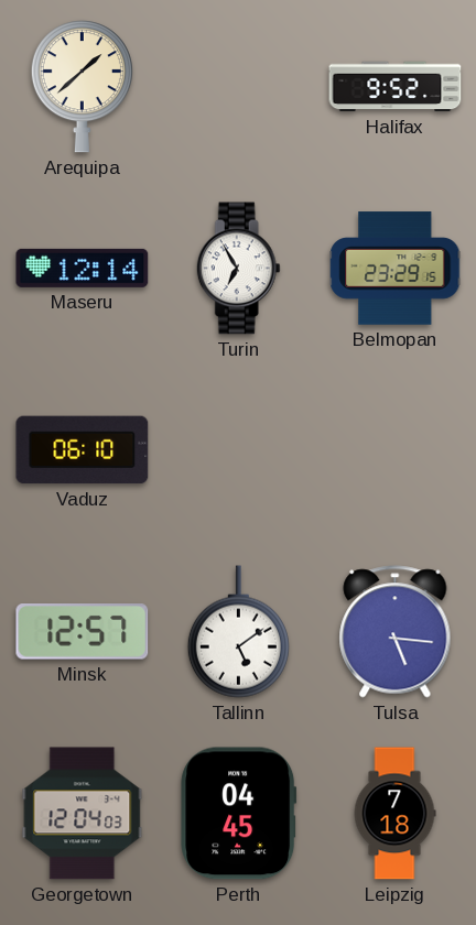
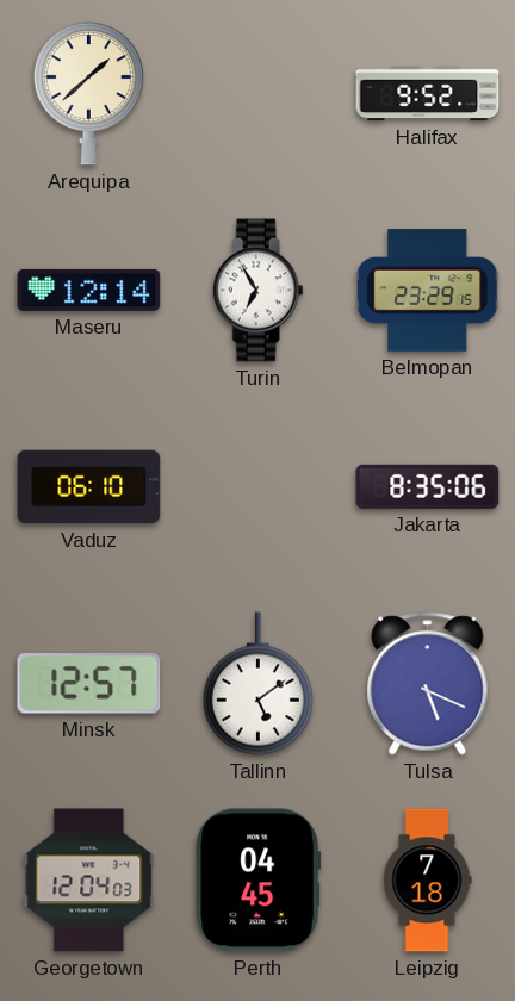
Jakarta: none -> 8:35
Tulsa: 5:16 -> 5:19
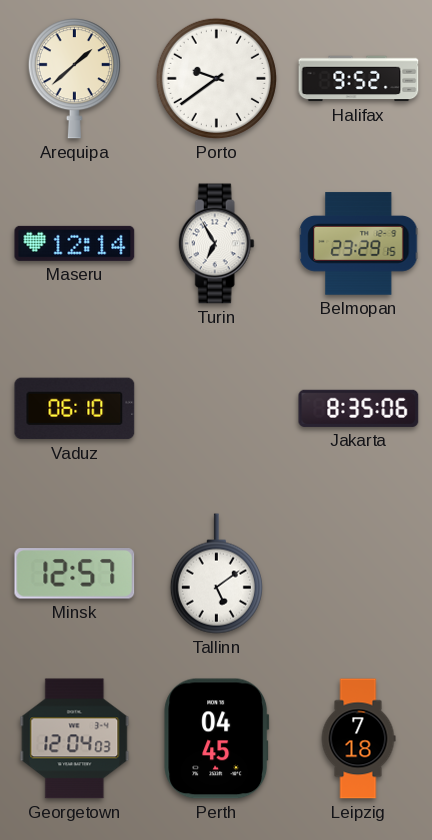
Porto: none -> 9:39
Tulsa: 5:19 -> none
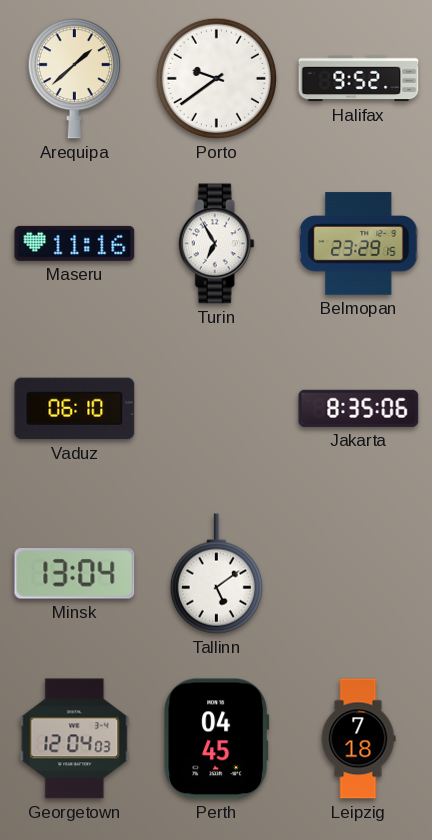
Maseru: 12:14 -> 11:16
Minsk: 12:57 -> 13:04
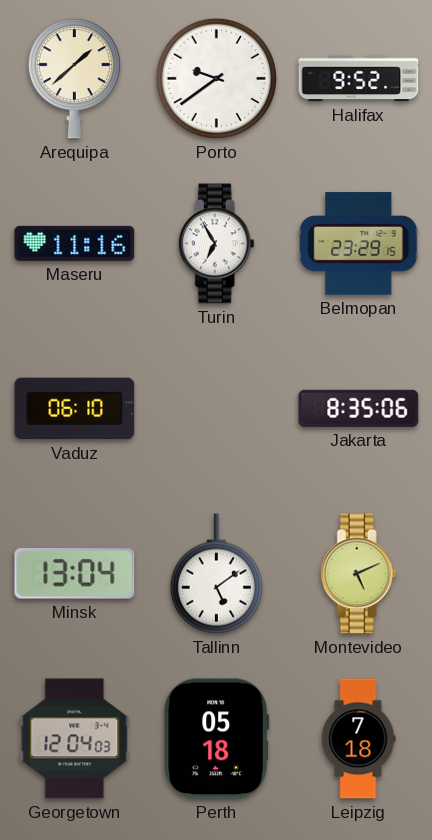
Montevideo: none -> 5:11
Perth: 04:45 -> 05:18
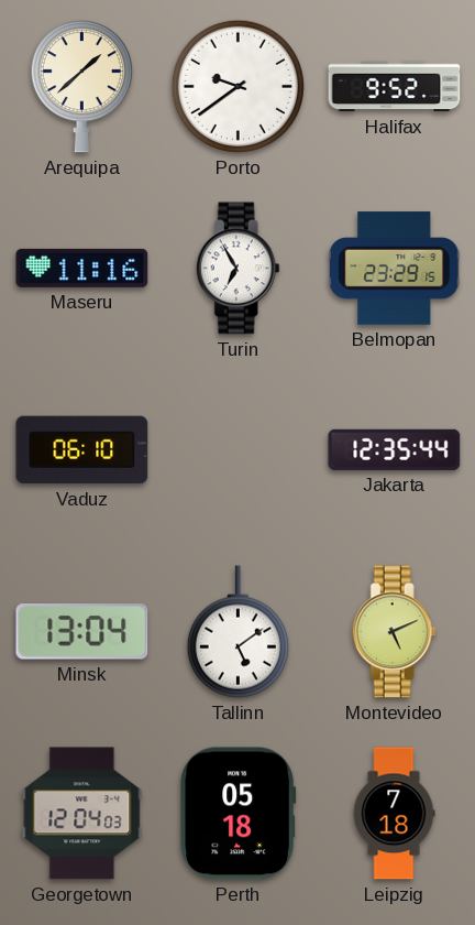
Jakarta: 8:35 -> 12:35
